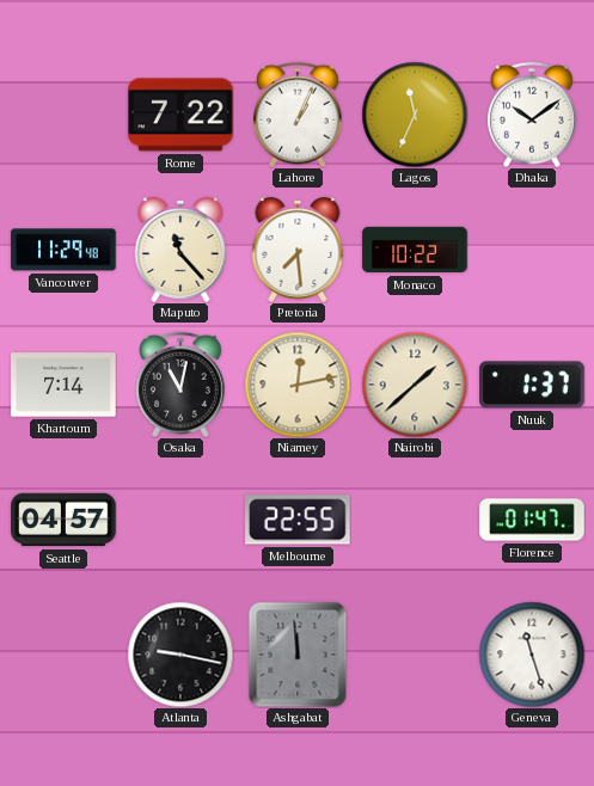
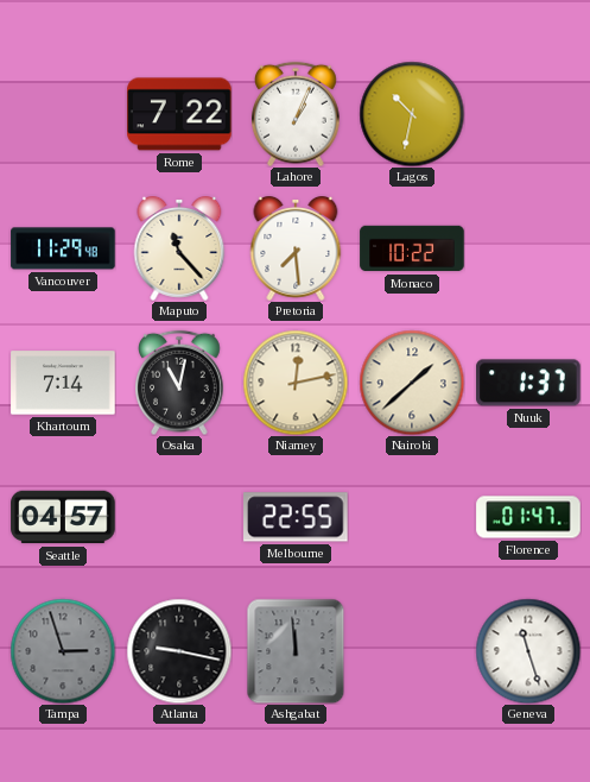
Lagos: 11:34 -> 10:32
Dhaka: 10:09 -> none
Tampa: none -> 2:57
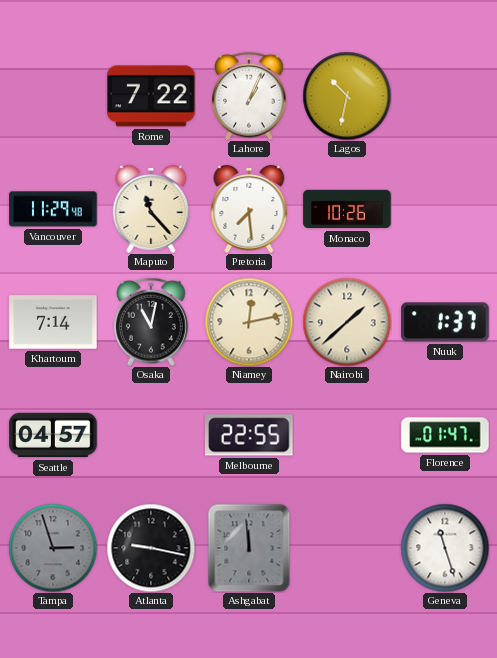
Monaco: 10:22 -> 10:26
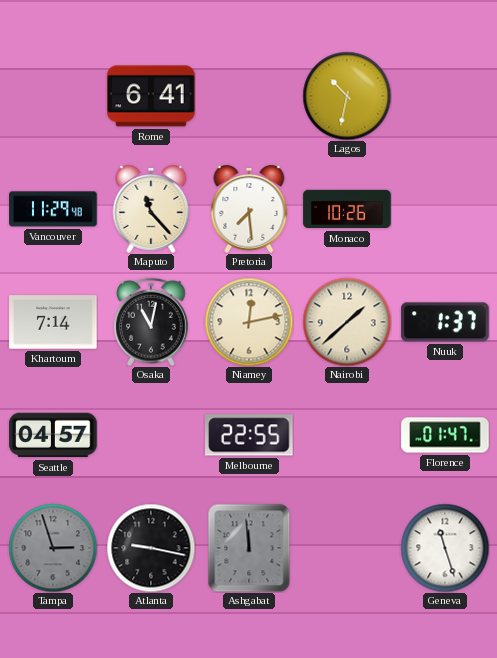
Rome: 7:22 -> 6:41
Lahore: 1:04 -> none
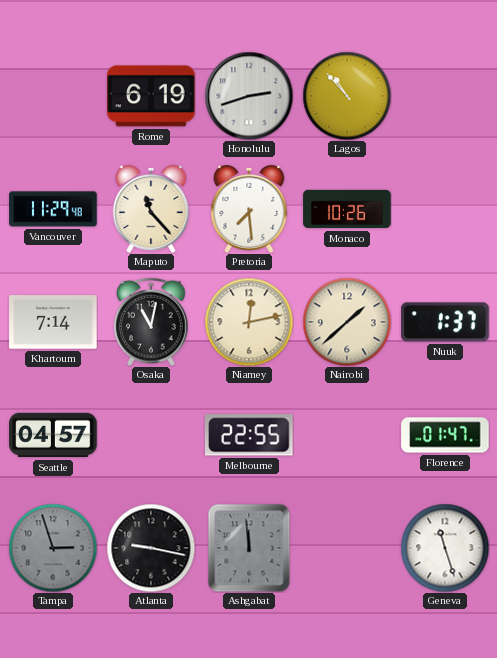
Rome: 6:41 -> 6:19
Honolulu: none -> 2:42
Lagos: 10:32 -> 10:53
